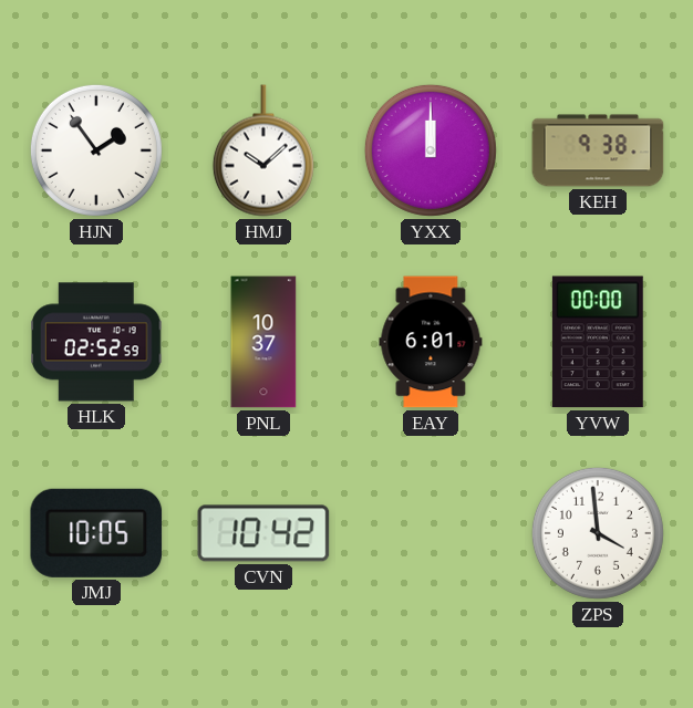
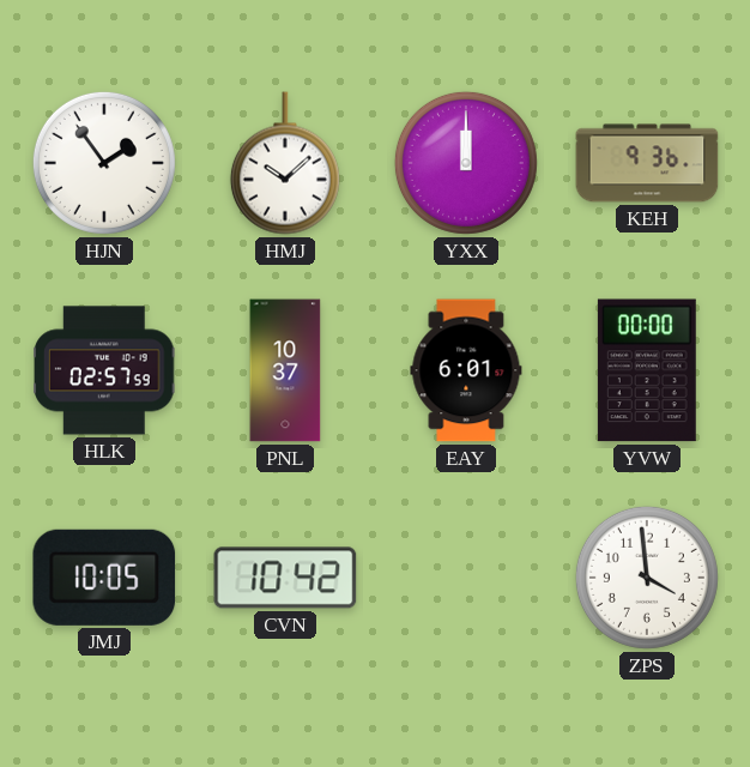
KEH: 9:38 -> 9:36
HLK: 02:52 -> 02:57
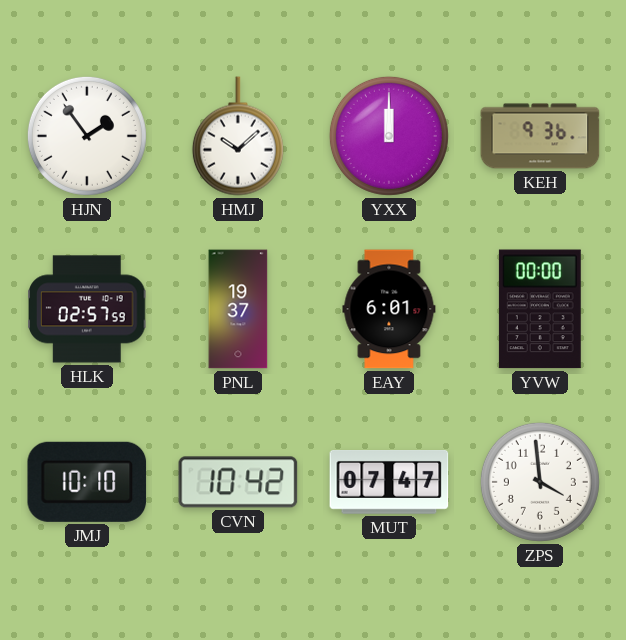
PNL: 10:37 -> 19:37
JMJ: 10:05 -> 10:10
MUT: none -> 07:47
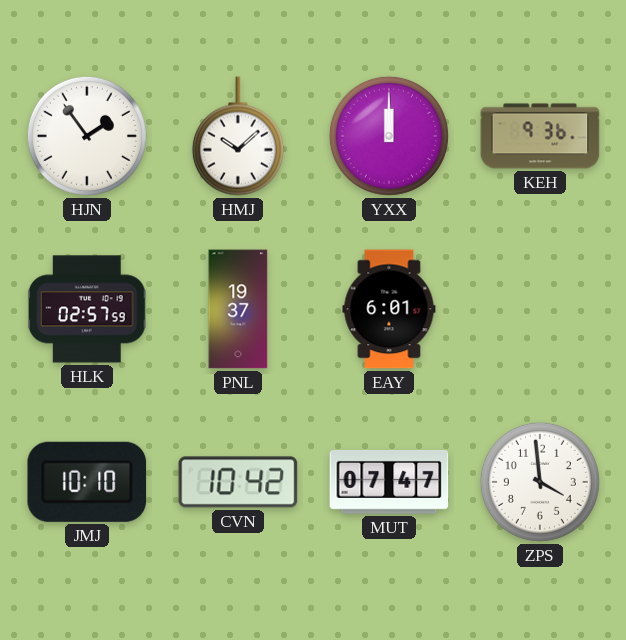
YVW: 00:00 -> none
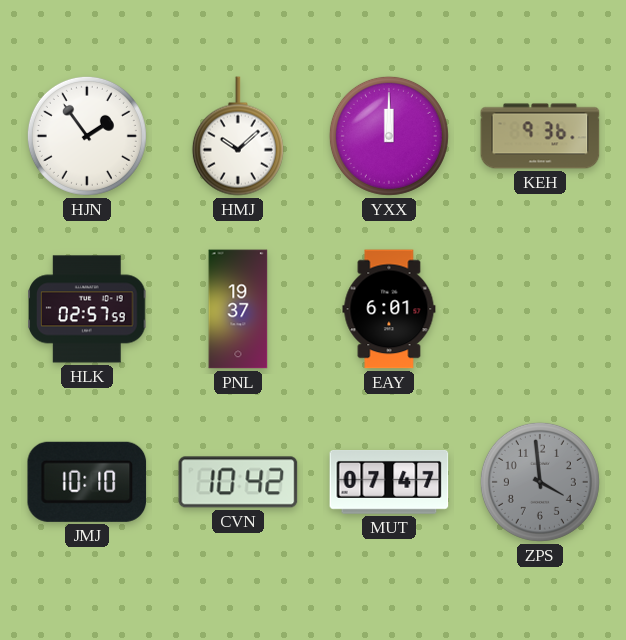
ZPS dial: white -> grey
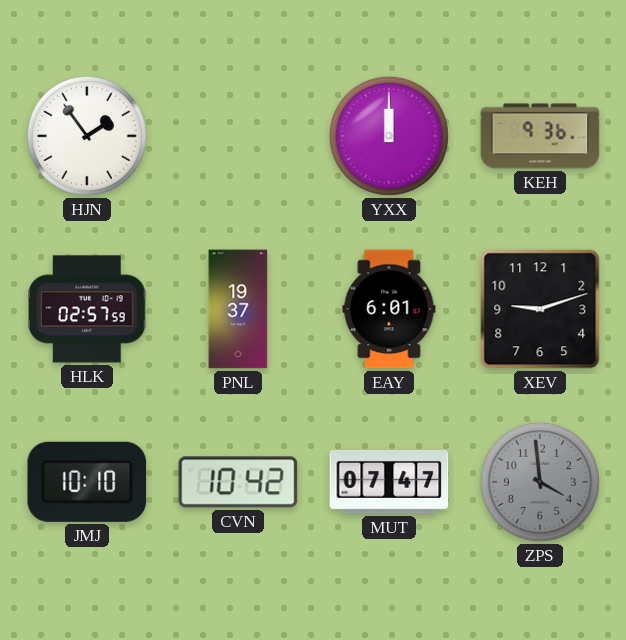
HMJ: 10:08 -> none
XEV: none -> 9:12
